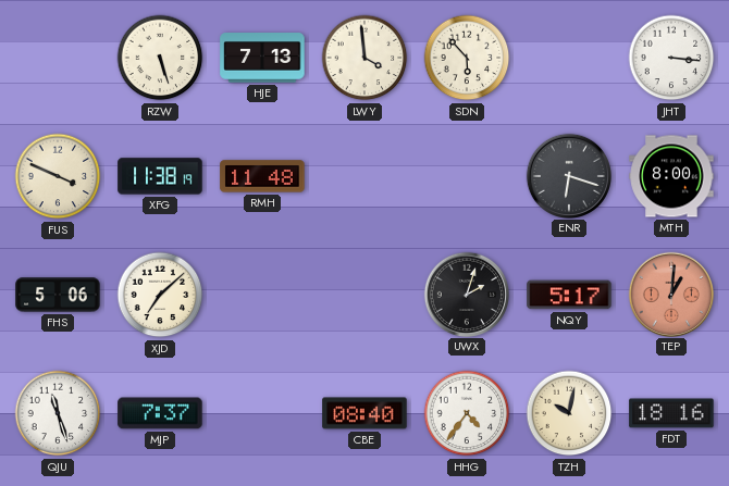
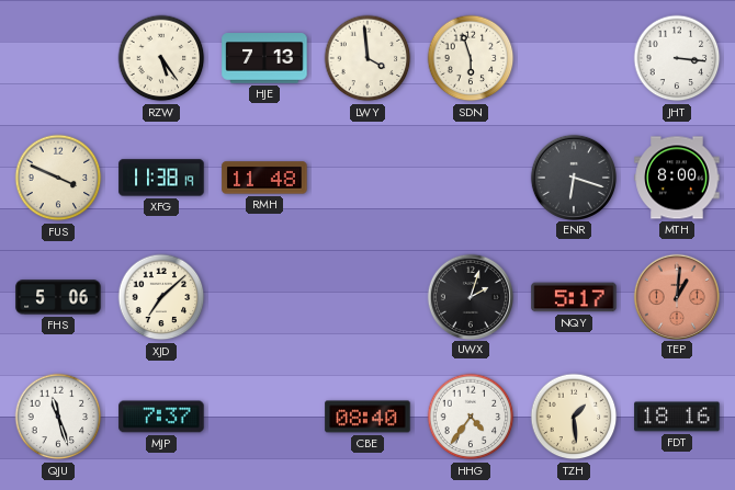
RZW: 5:27 -> 5:24
SDN: 5:53 -> 5:57
TZH: 10:02 -> 1:29
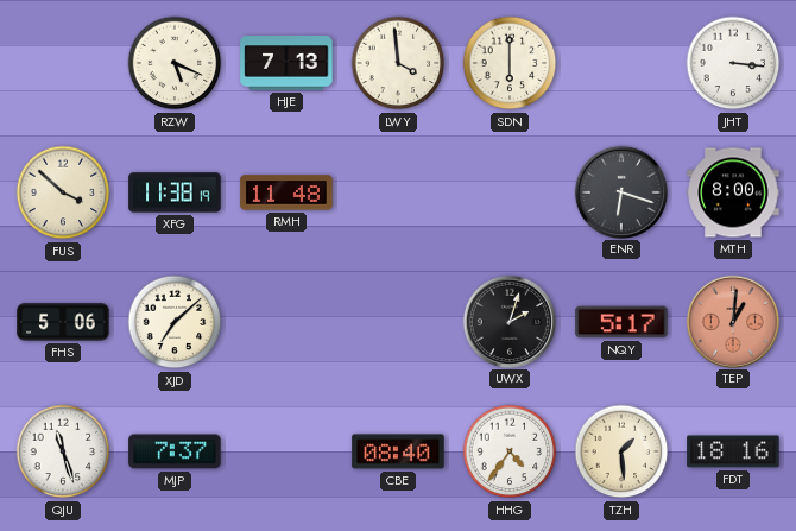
RZW: 5:24 -> 5:19
SDN: 5:57 -> 6:00
FUS: 3:49 -> 3:52
